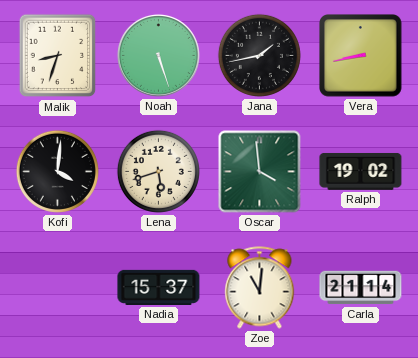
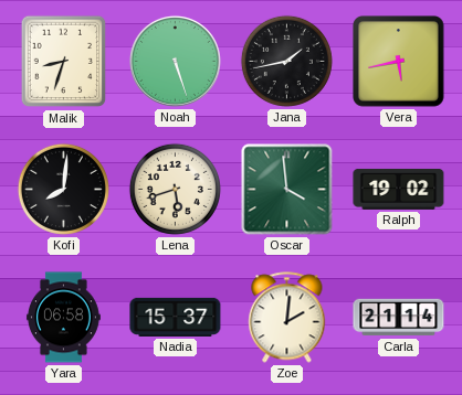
Vera: 8:43 -> 5:43
Kofi: 4:01 -> 8:01
Yara: none -> 06:58
Zoe: 11:01 -> 2:01
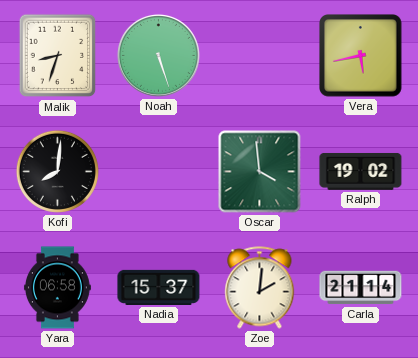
Jana: 1:43 -> none
Lena: 5:42 -> none
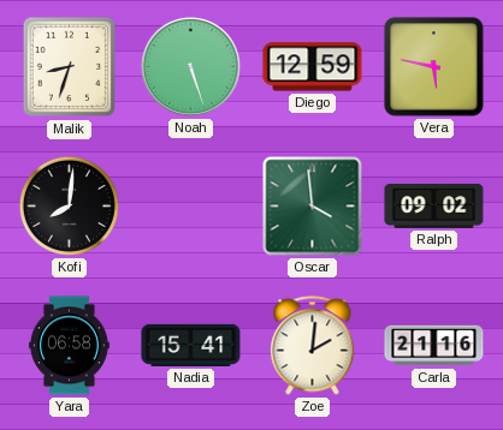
Diego: none -> 12:59
Vera: 5:43 -> 5:47
Ralph: 19:02 -> 09:02
Nadia: 15:37 -> 15:41
Carla: 21:14 -> 21:16
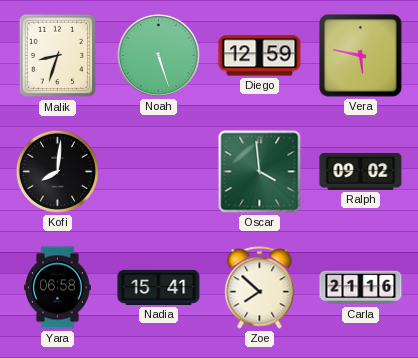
Zoe: 2:01 -> 7:52
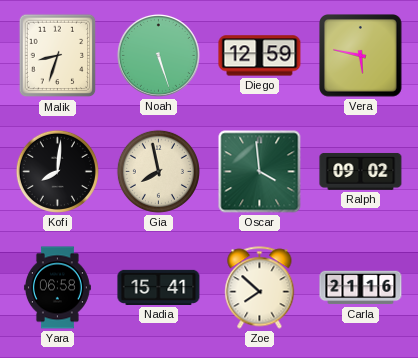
Gia: none -> 7:58
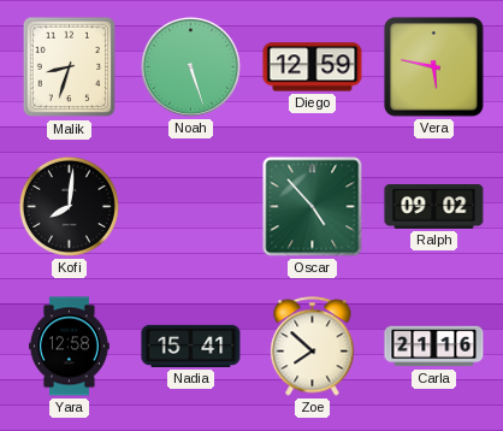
Gia: 7:58 -> none
Oscar: 3:59 -> 4:53
Yara: 06:58 -> 12:58
